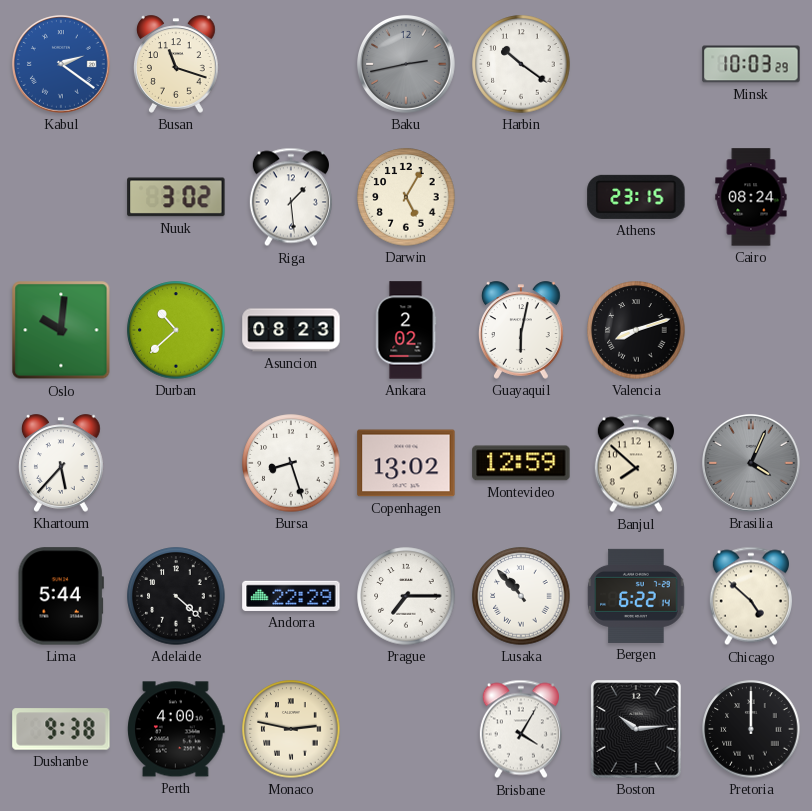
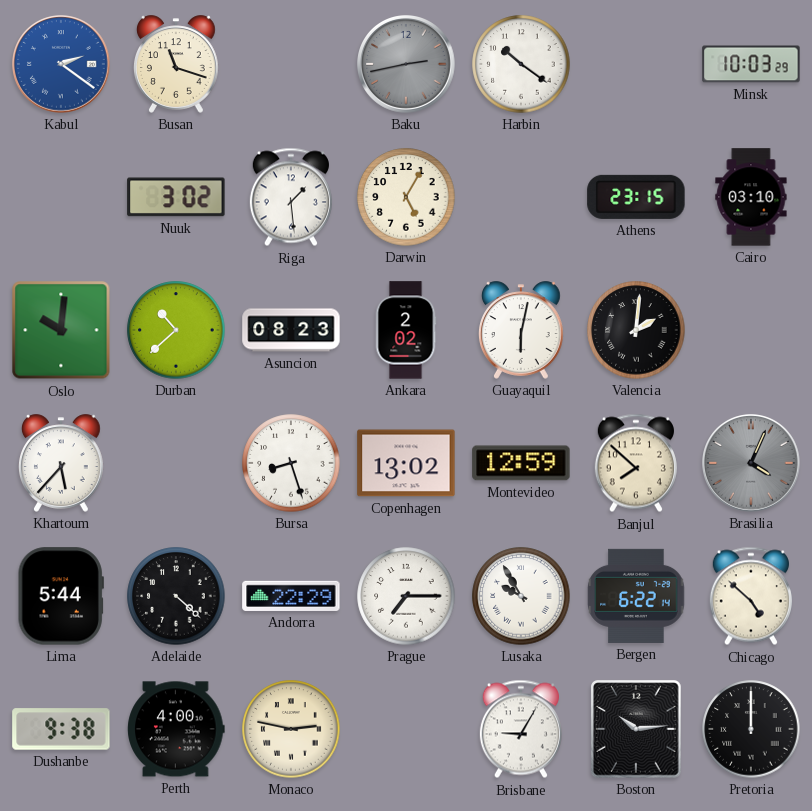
Cairo: 08:24 -> 03:10
Valencia: 8:12 -> 2:01
Lusaka: 10:53 -> 9:55
Brisbane: 4:05 -> 9:05
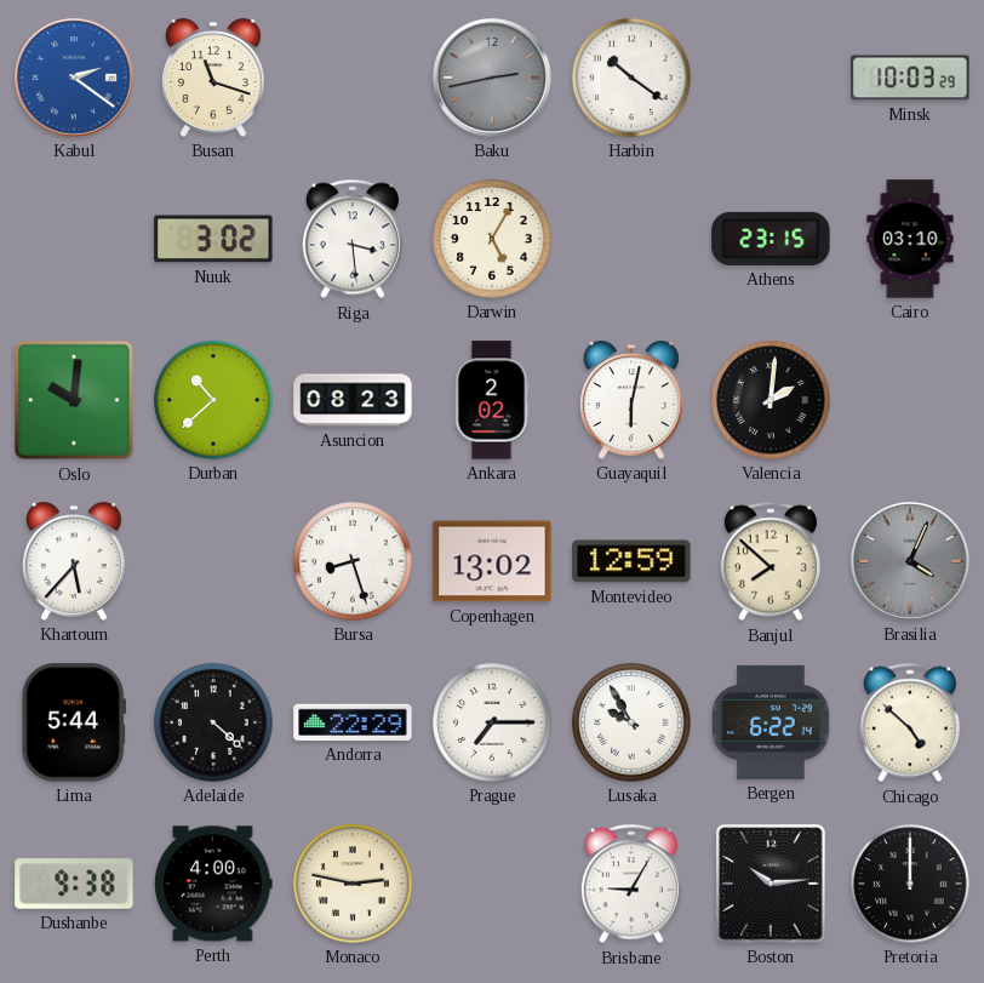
Riga: 1:29 -> 3:29
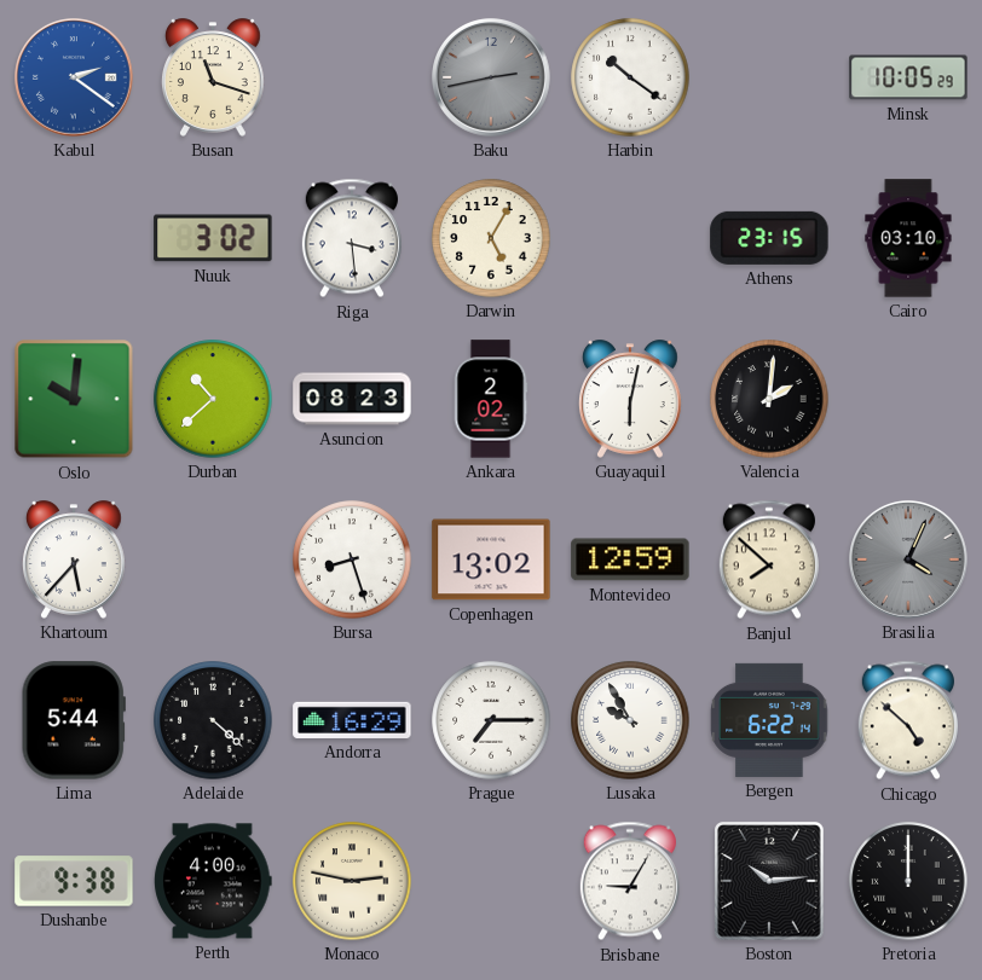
Minsk: 10:03 -> 10:05
Andorra: 22:29 -> 16:29
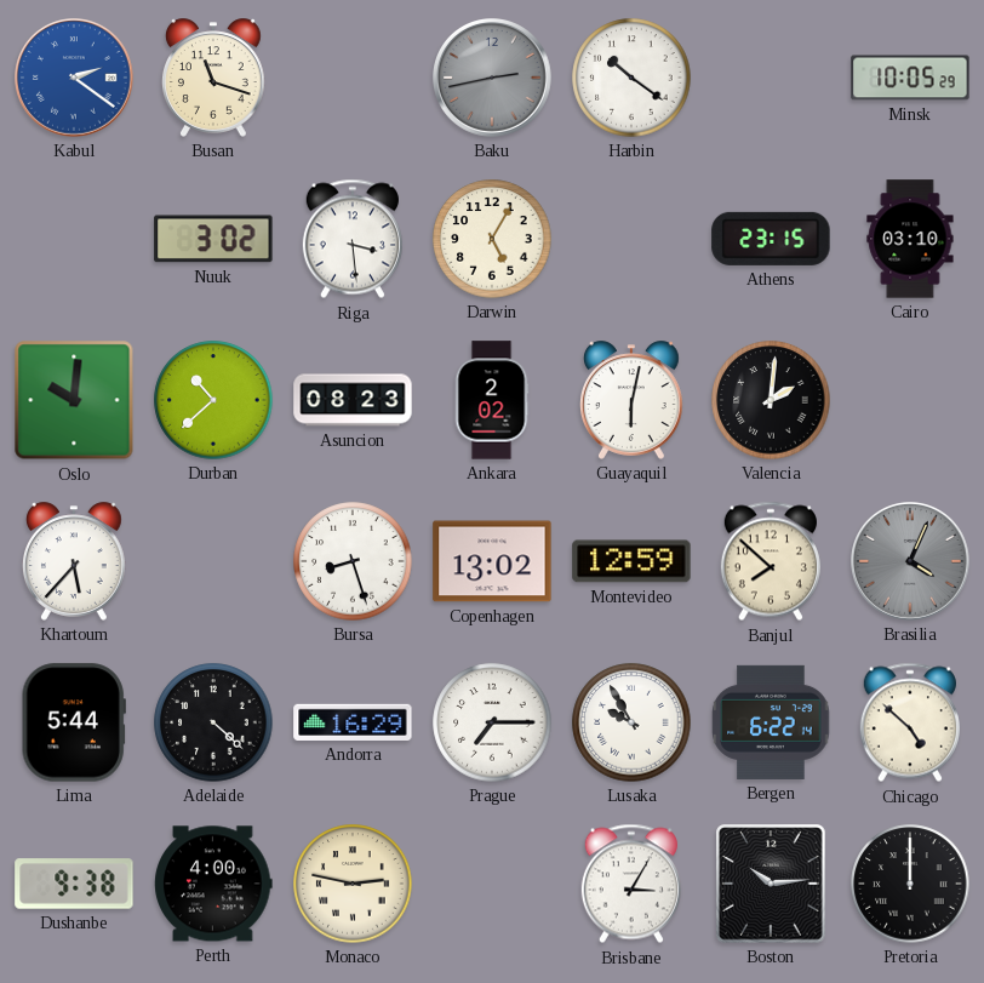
Brisbane: 9:05 -> 3:05
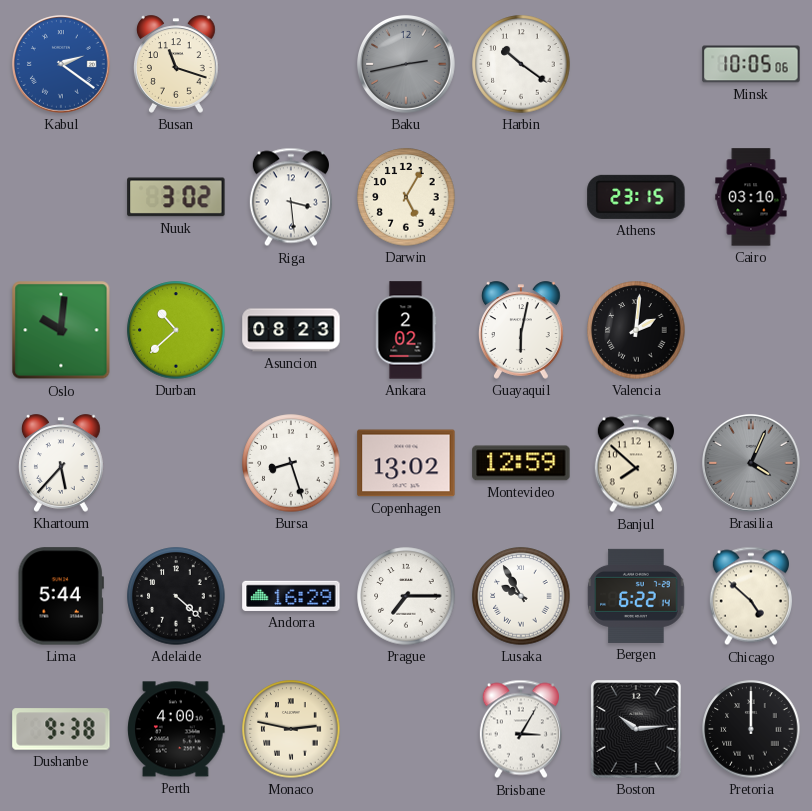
Minsk: 10:05:29 -> 10:05:06
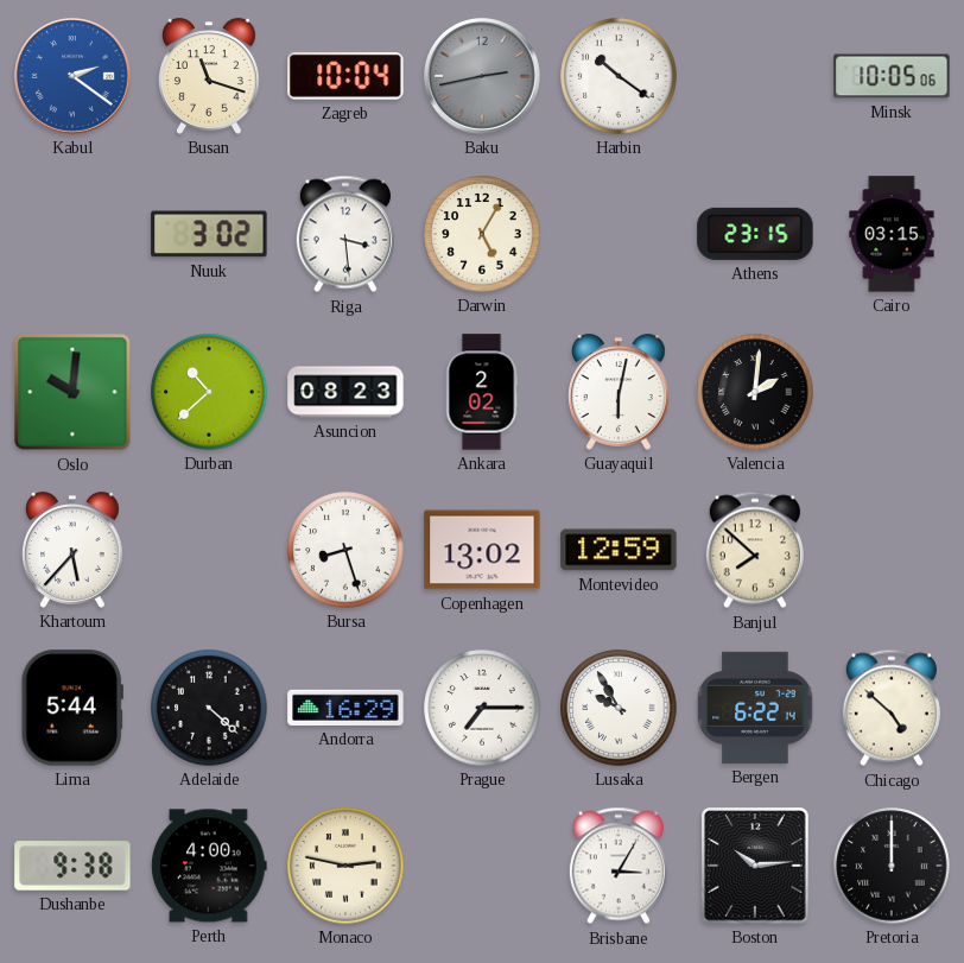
Zagreb: none -> 10:04
Cairo: 03:10 -> 03:15
Brasilia: 4:04 -> none
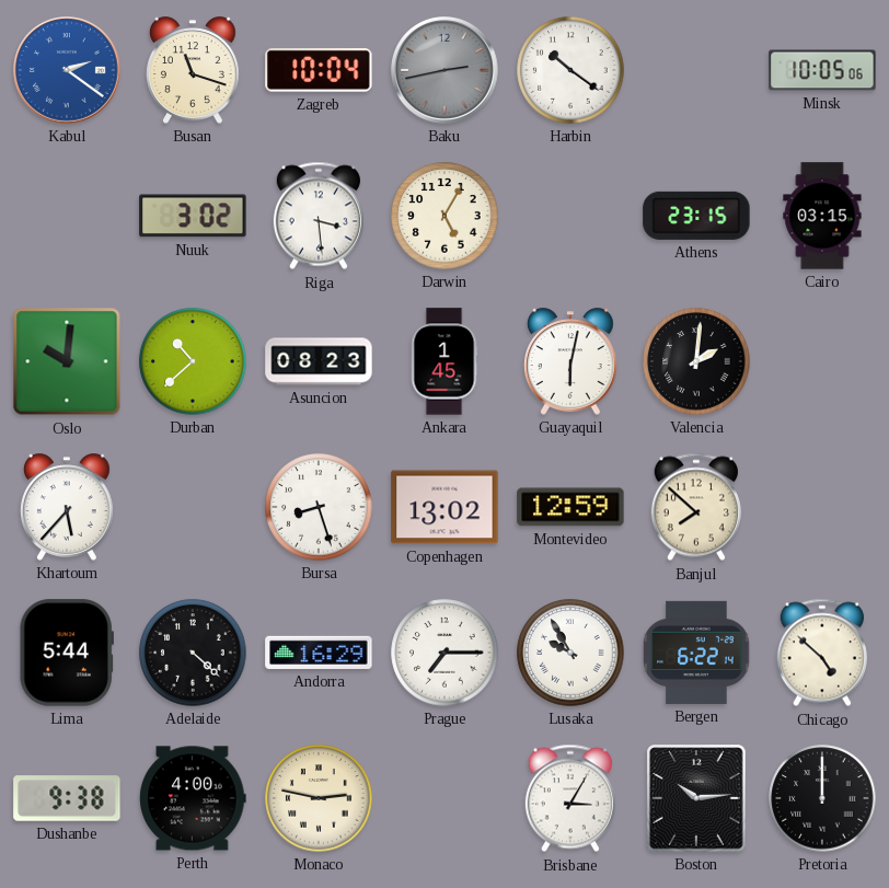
Ankara: 2:02 -> 1:45
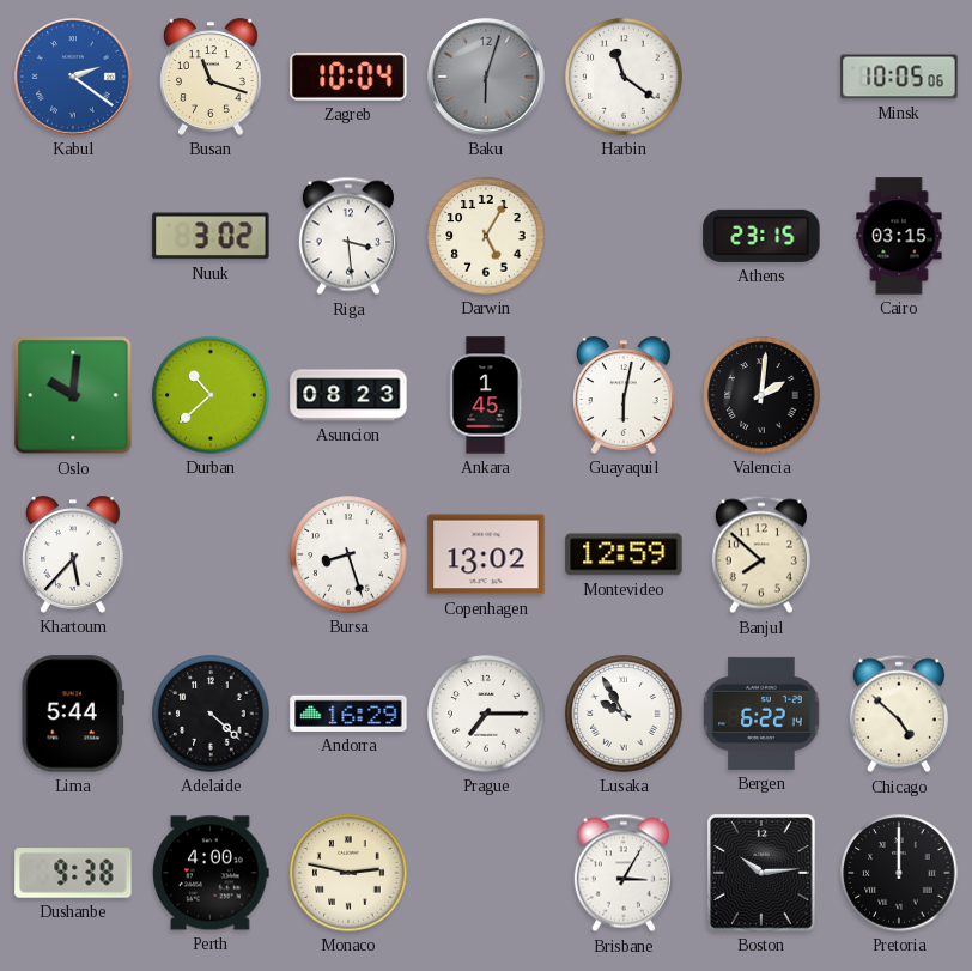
Baku: 2:43 -> 6:03
Harbin: 10:21 -> 11:21
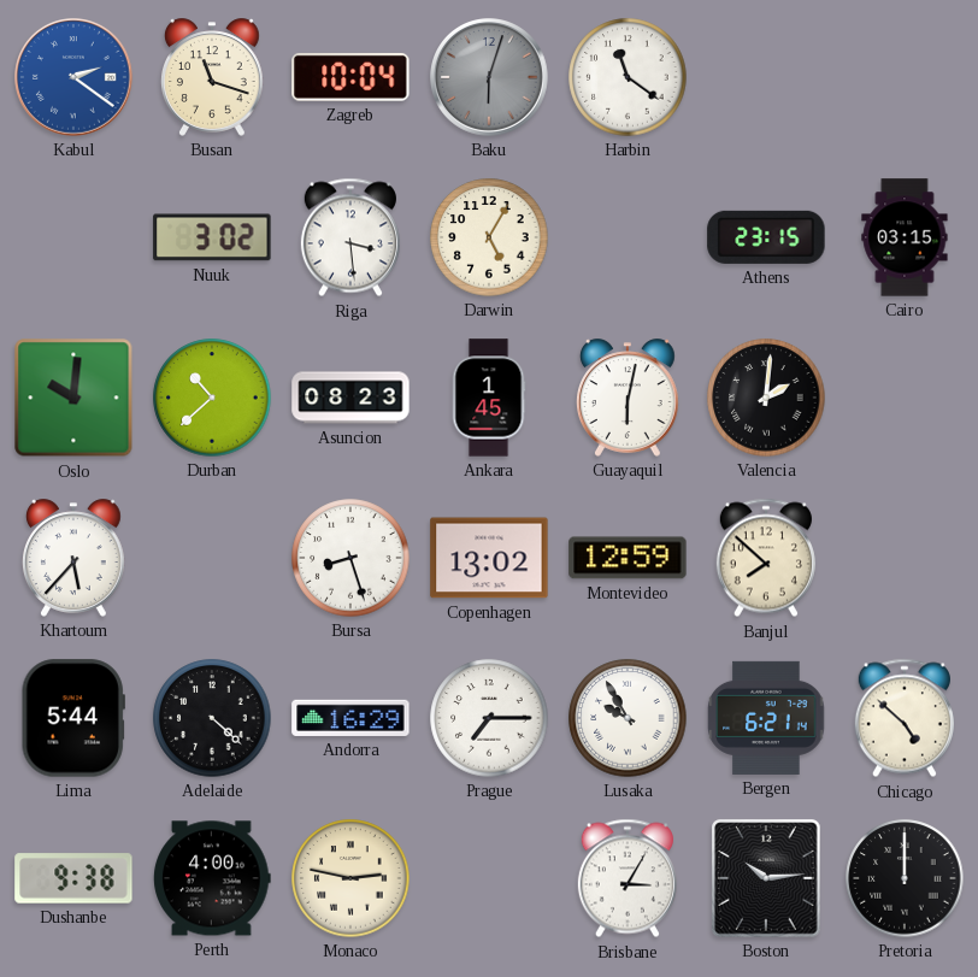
Minsk: 10:05 -> none
Bergen: 6:22 -> 6:21
